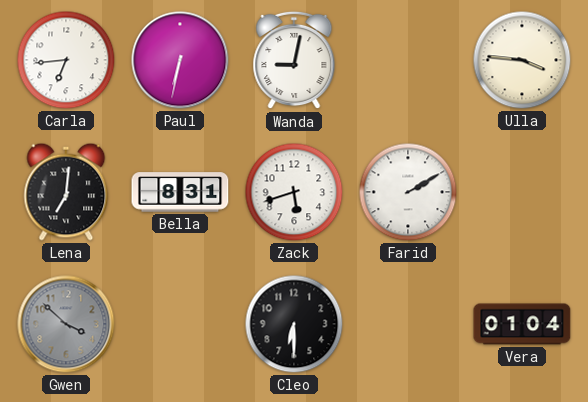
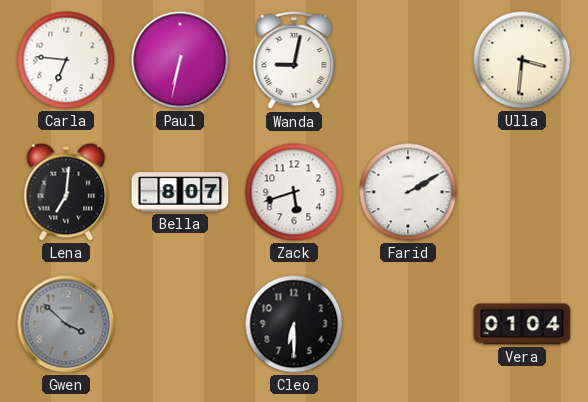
Carla: 6:44 -> 6:46
Ulla: 3:46 -> 3:31
Bella: 8:31 -> 8:07
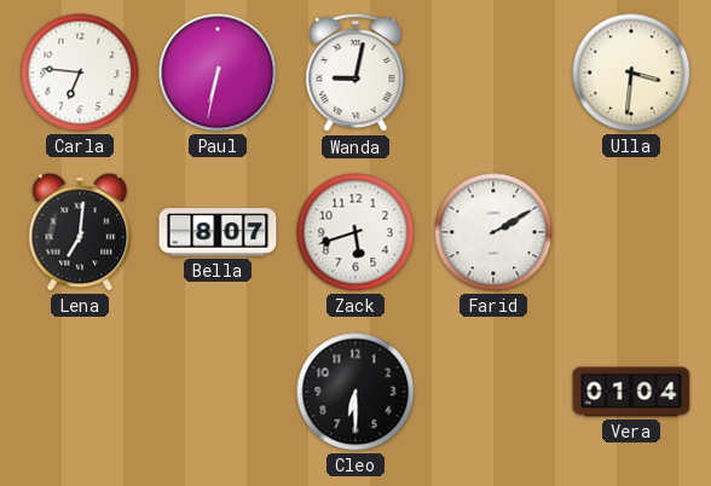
Gwen: 3:52 -> none
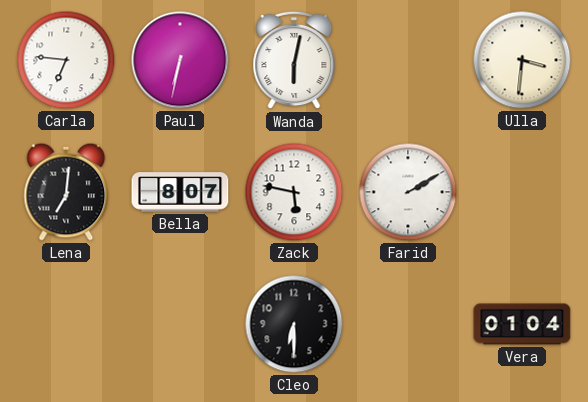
Wanda: 9:02 -> 6:02
Zack: 5:42 -> 5:47
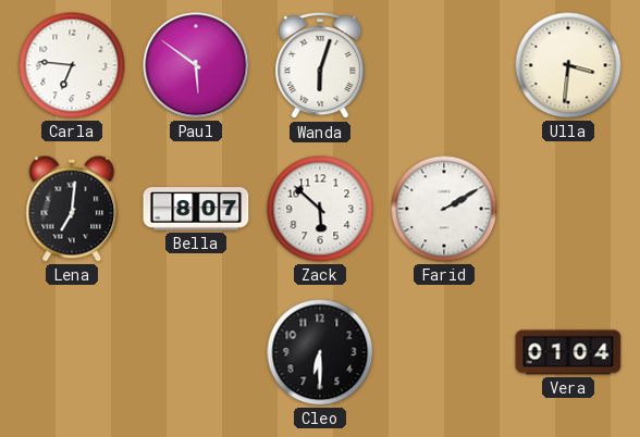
Paul: 6:32 -> 5:51
Wanda: 6:02 -> 6:03
Zack: 5:47 -> 5:52
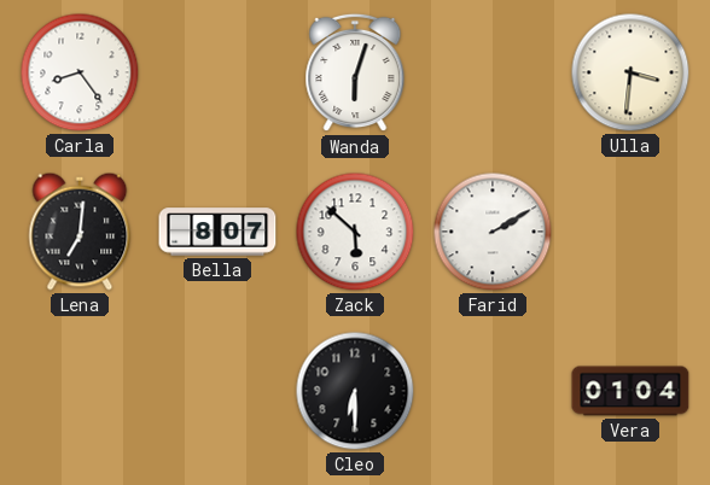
Carla: 6:46 -> 8:24
Paul: 5:51 -> none
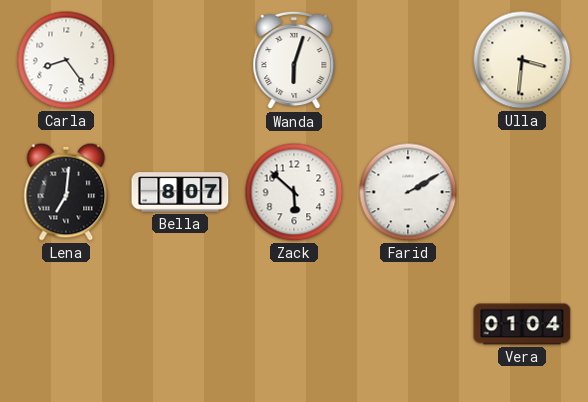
Cleo: 6:30 -> none
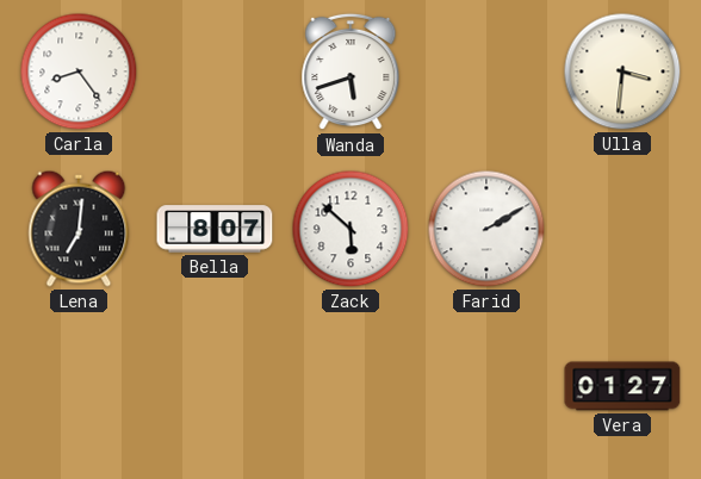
Wanda: 6:03 -> 5:42
Vera: 01:04 -> 01:27
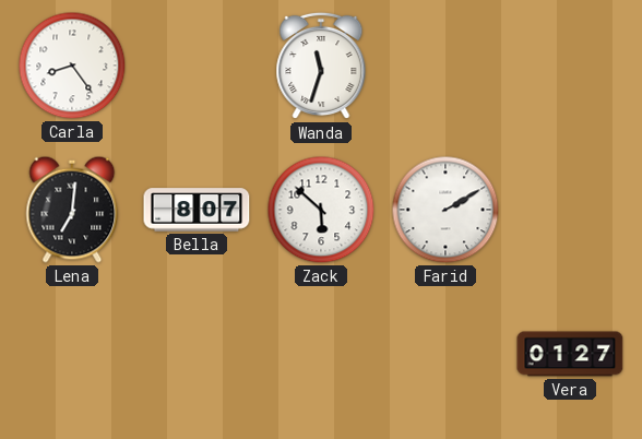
Wanda: 5:42 -> 11:33
Ulla: 3:31 -> none
